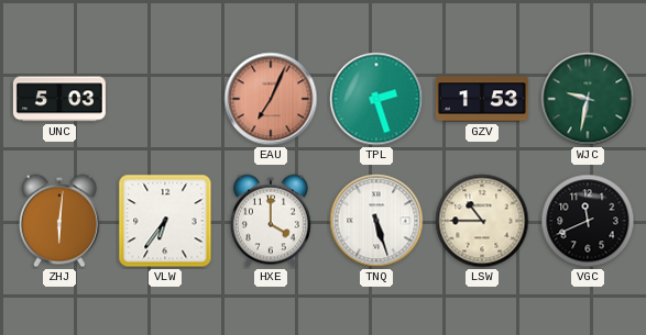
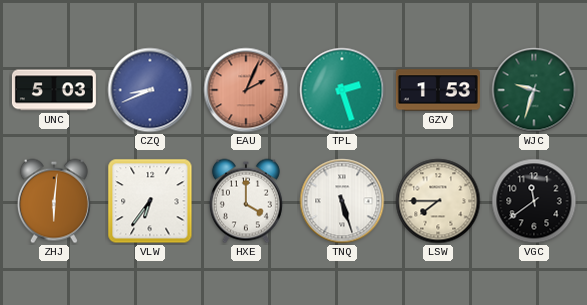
CZQ: none -> 8:41
EAU: 7:04 -> 2:04
WJC: 9:32 -> 9:33
LSW: 10:45 -> 7:45
VGC: 11:41 -> 11:39
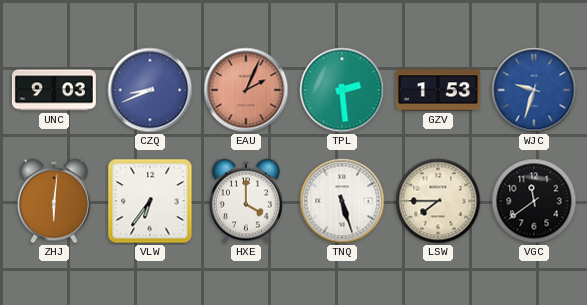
UNC: 5:03 -> 9:03
TPL: 2:27 -> 2:29
WJC dial: green -> blue
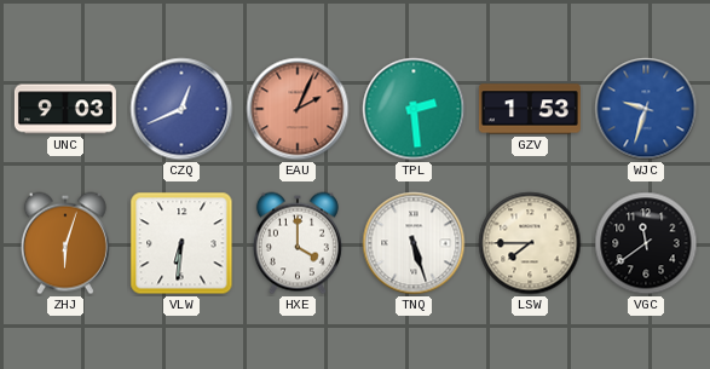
CZQ: 8:41 -> 12:41
ZHJ: 6:01 -> 6:03
VLW: 6:36 -> 6:31
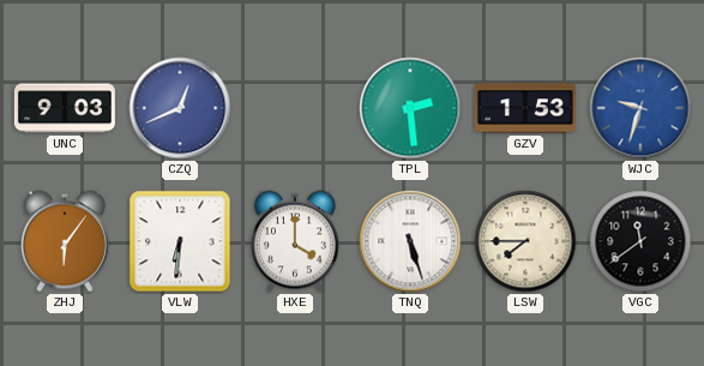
EAU: 2:04 -> none
ZHJ: 6:03 -> 6:06
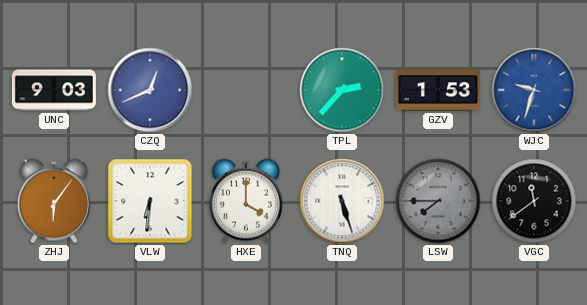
TPL: 2:29 -> 2:37
LSW dial: cream -> grey
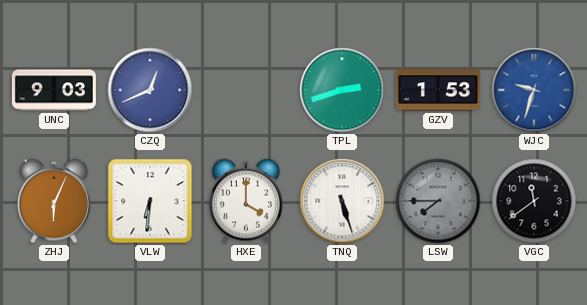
TPL: 2:37 -> 2:42
ZHJ: 6:06 -> 6:04
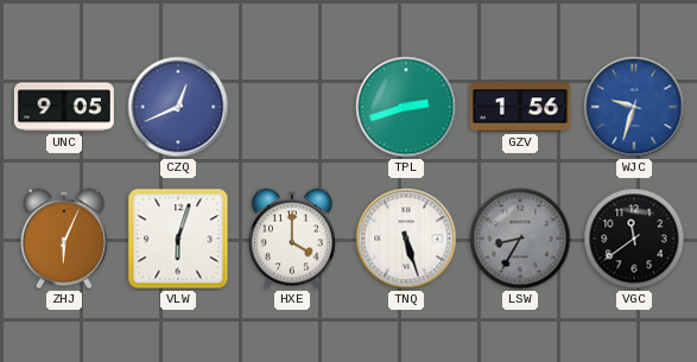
UNC: 9:03 -> 9:05
GZV: 1:53 -> 1:56
VLW: 6:31 -> 6:03
LSW: 7:45 -> 8:35
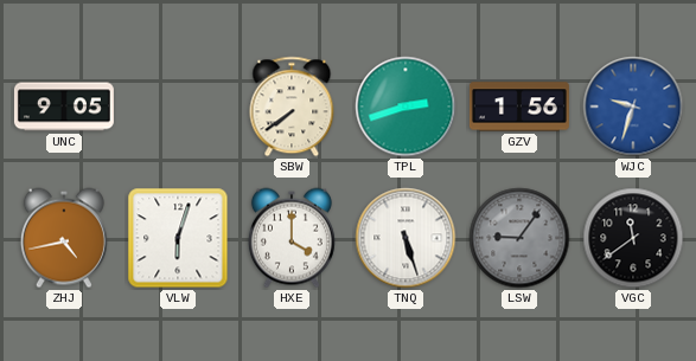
CZQ: 12:41 -> none
SBW: none -> 7:39
ZHJ: 6:04 -> 4:43
LSW: 8:35 -> 9:06
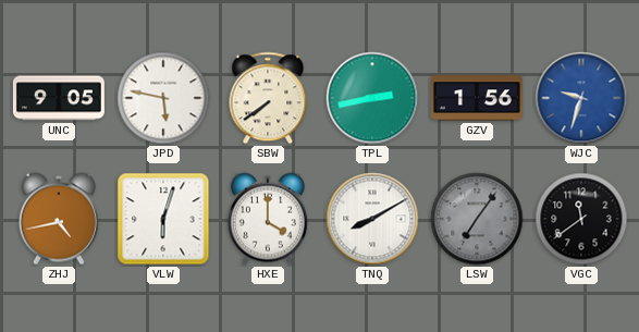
JPD: none -> 5:47
TPL: 2:42 -> 2:43
TNQ: 5:27 -> 8:10
LSW: 9:06 -> 7:06
